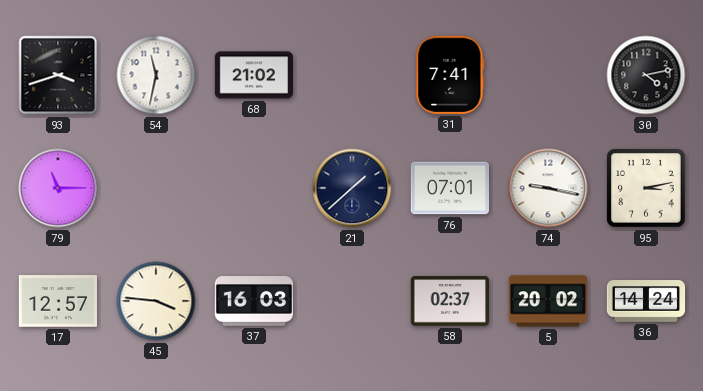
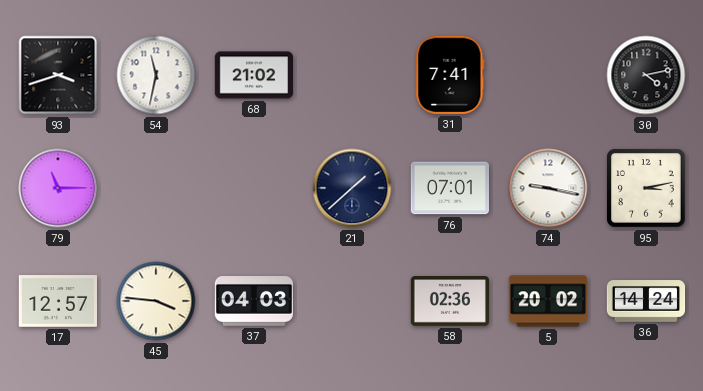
37: 16:03 -> 04:03
58: 02:37 -> 02:36
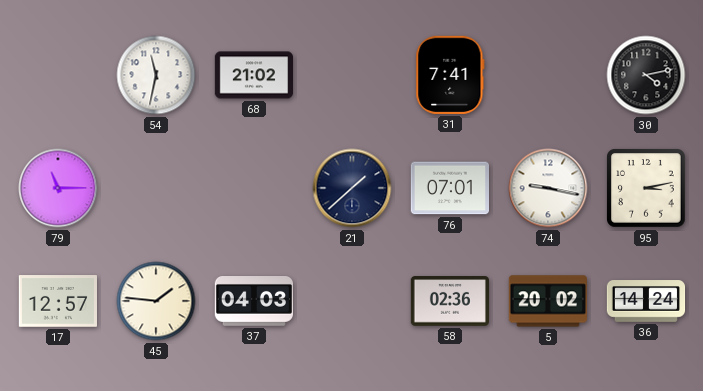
93: 3:42 -> none
45: 3:46 -> 1:46
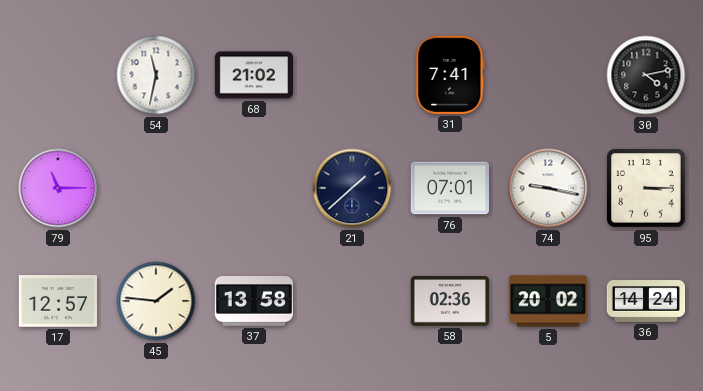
95: 3:13 -> 3:15
37: 04:03 -> 13:58
